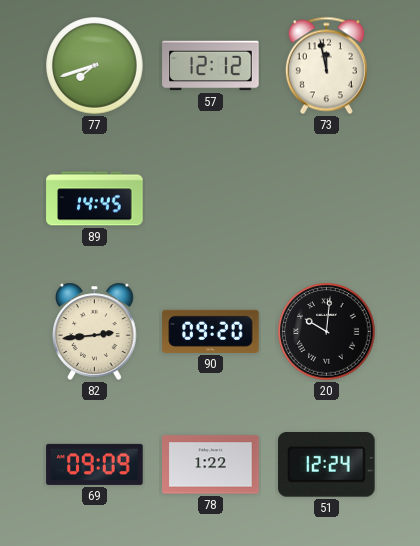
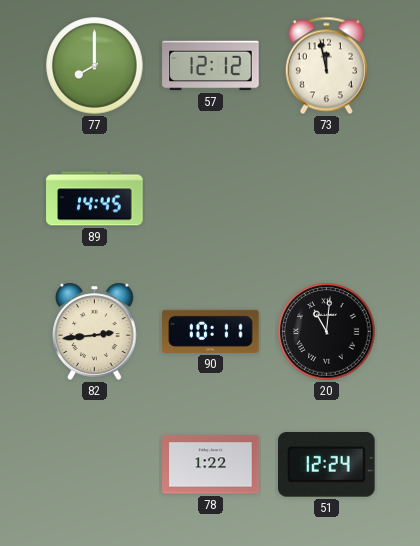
77: 7:42 -> 8:00
90: 09:20 -> 10:11
20: 10:01 -> 11:01
69: 09:09 -> none
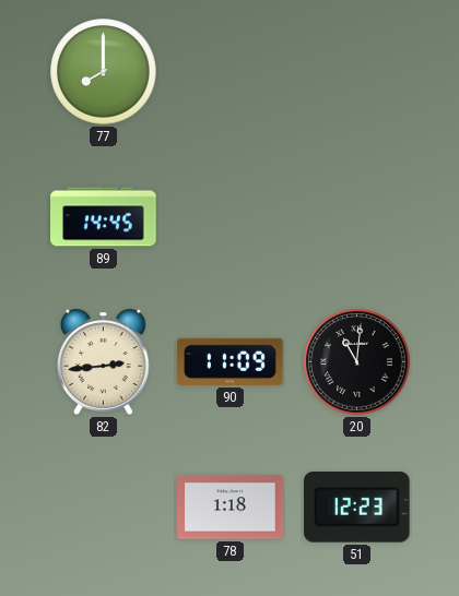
57: 12:12 -> none
73: 11:58 -> none
90: 10:11 -> 11:09
78: 1:22 -> 1:18
51: 12:24 -> 12:23
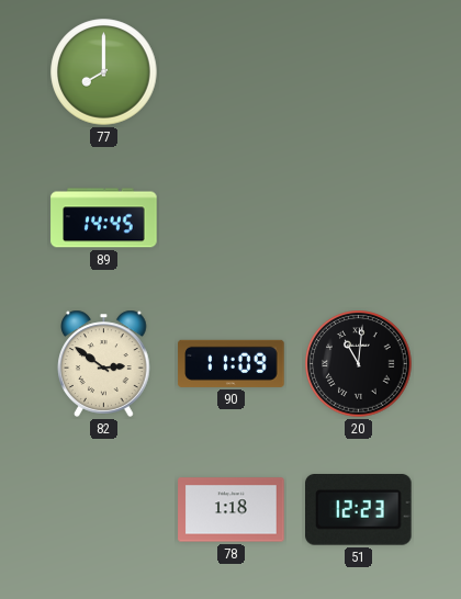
82: 2:44 -> 2:51
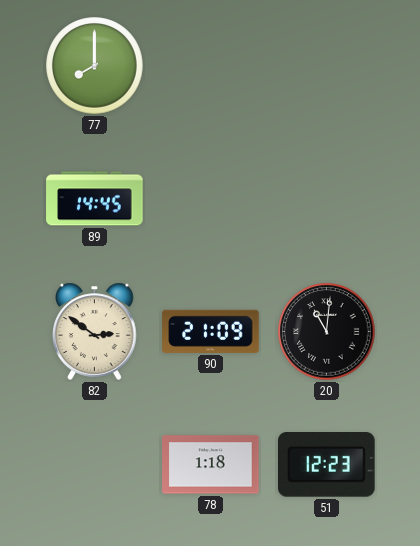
90: 11:09 -> 21:09
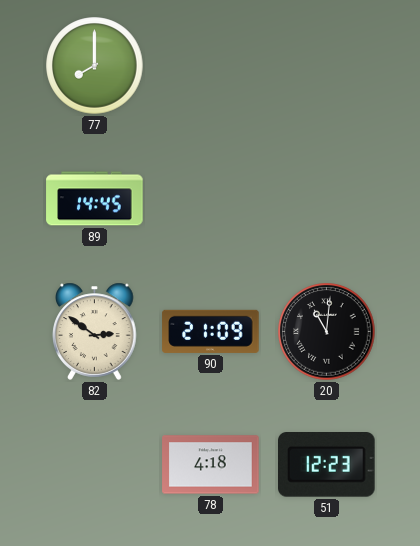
78: 1:18 -> 4:18
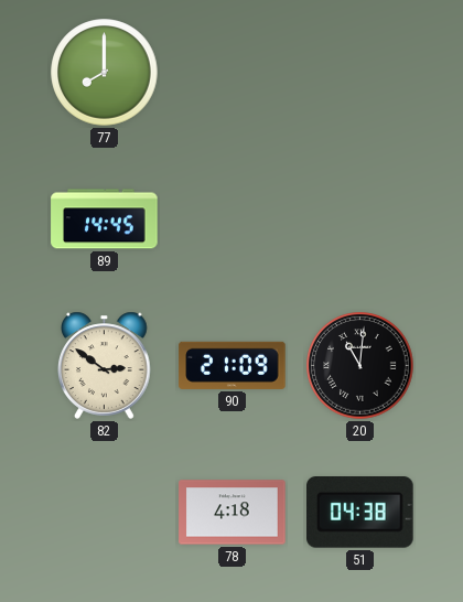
51: 12:23 -> 04:38
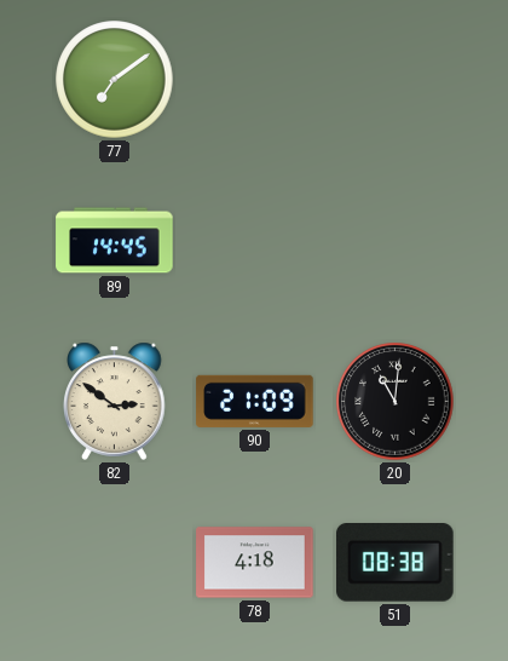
77: 8:00 -> 7:09
51: 04:38 -> 08:38
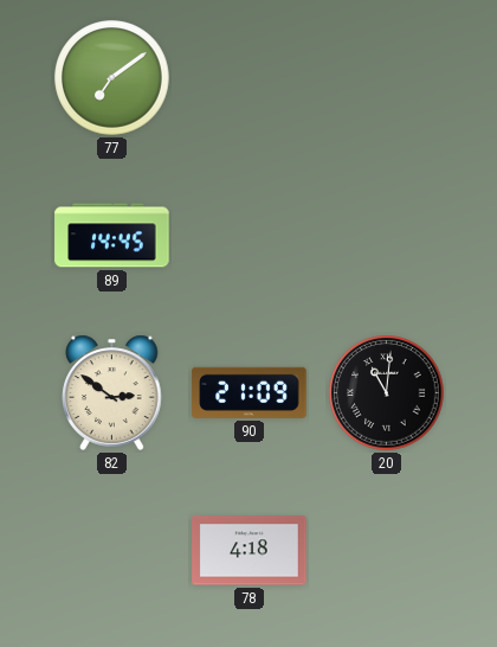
51: 08:38 -> none
